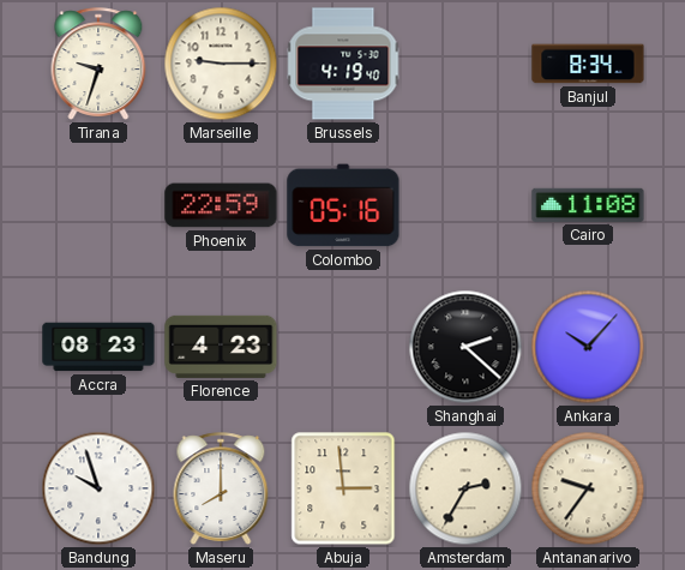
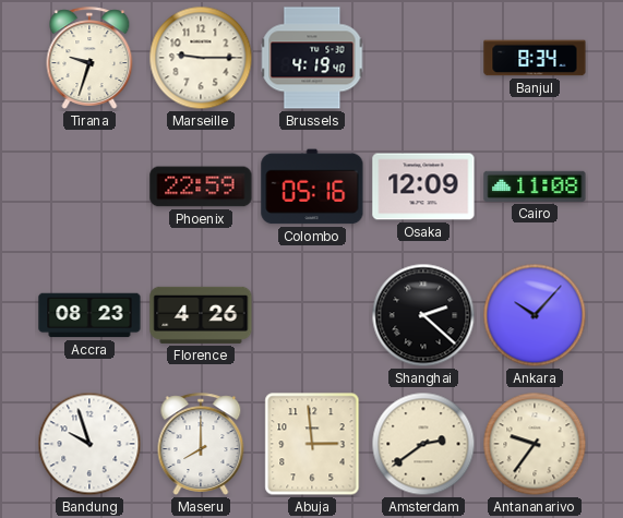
Osaka: none -> 12:09
Florence: 4:23 -> 4:26
Amsterdam: 2:35 -> 2:39
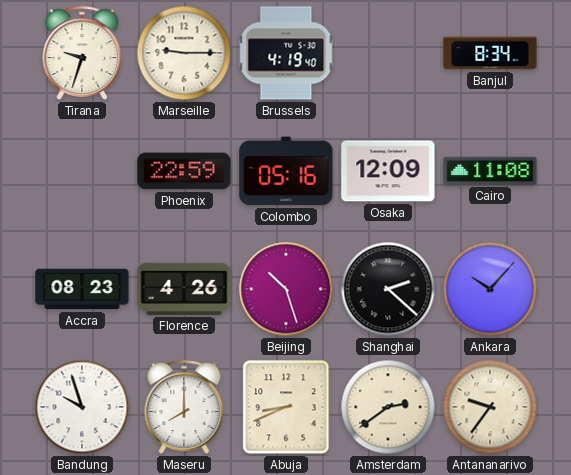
Beijing: none -> 10:27
Abuja: 2:59 -> 8:41
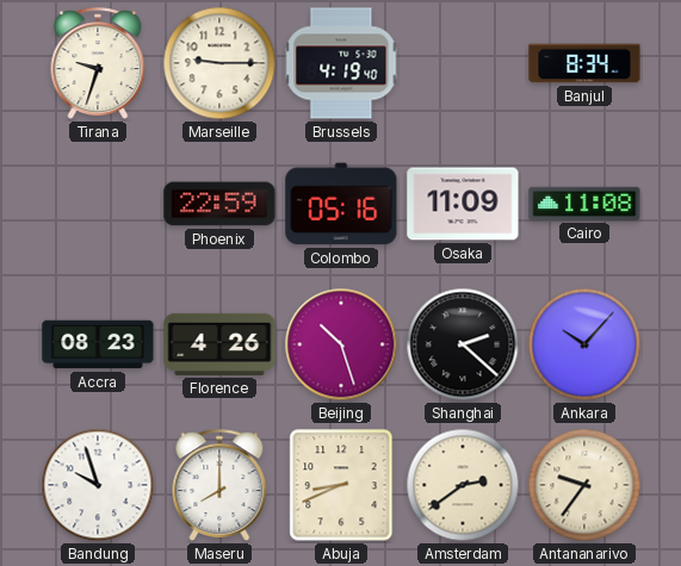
Osaka: 12:09 -> 11:09
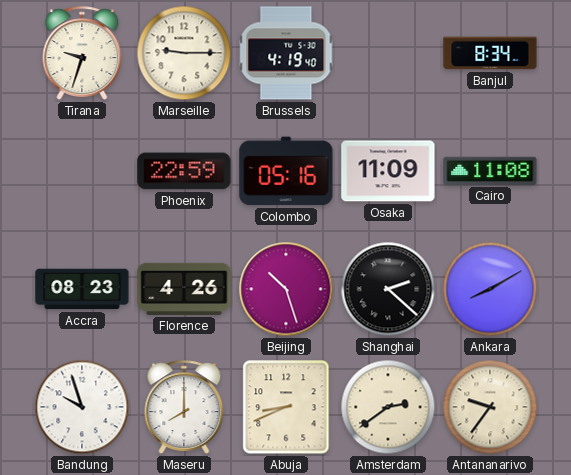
Ankara: 10:07 -> 8:10
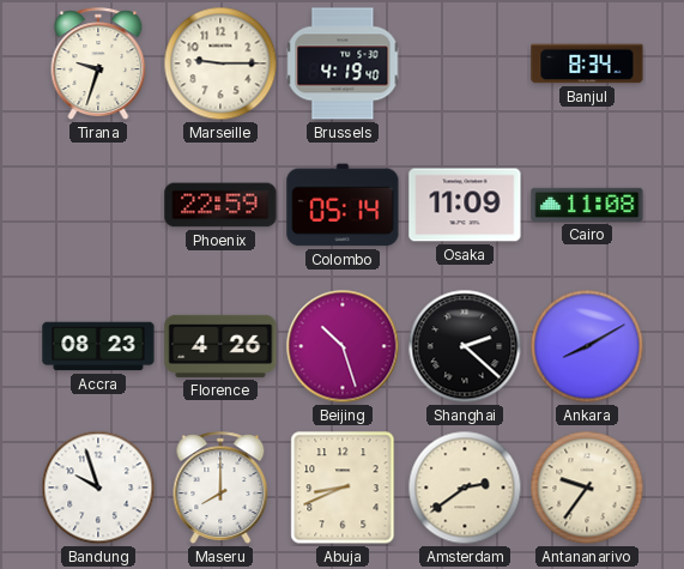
Colombo: 05:16 -> 05:14
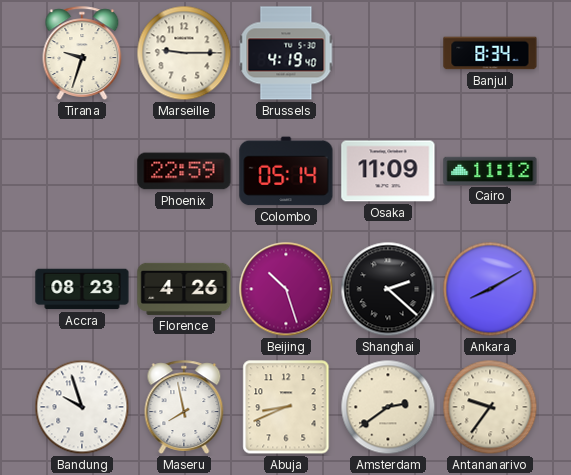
Cairo: 11:08 -> 11:12
Maseru: 8:00 -> 7:58
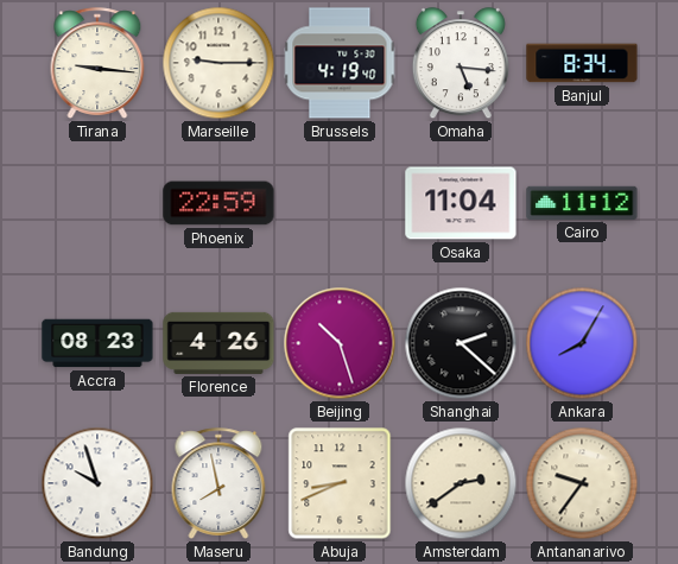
Tirana: 9:33 -> 9:16
Omaha: none -> 5:16
Colombo: 05:14 -> none
Osaka: 11:09 -> 11:04
Ankara: 8:10 -> 8:05
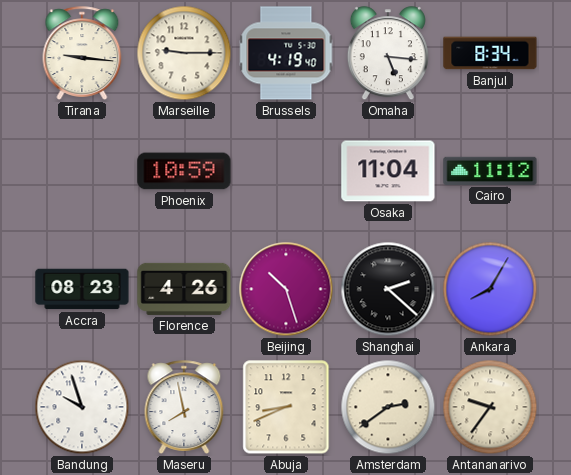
Phoenix: 22:59 -> 10:59
